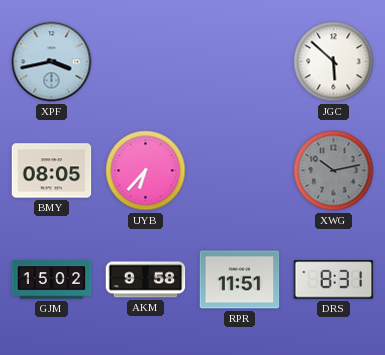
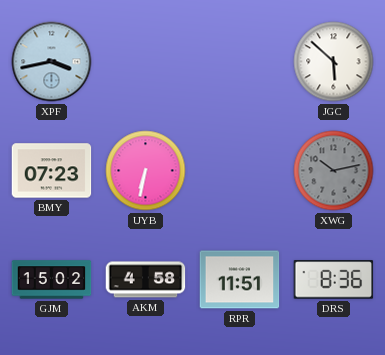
BMY: 08:05 -> 07:23
UYB: 6:37 -> 6:32
AKM: 9:58 -> 4:58
DRS: 8:31 -> 8:36
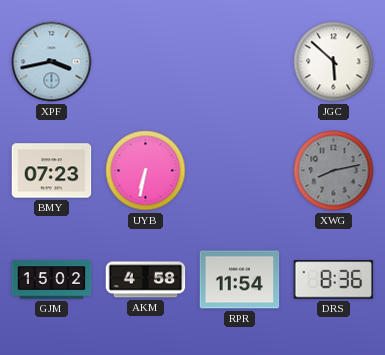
XWG: 10:13 -> 8:13
RPR: 11:51 -> 11:54
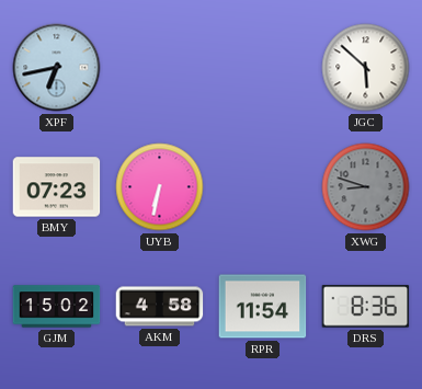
XPF: 3:43 -> 6:43
XWG: 8:13 -> 8:48
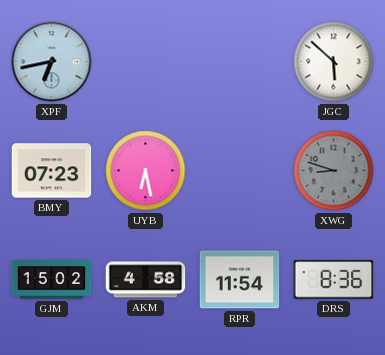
UYB: 6:32 -> 6:28
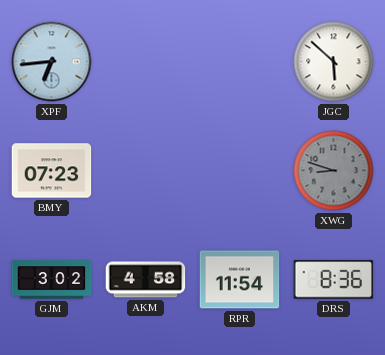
XPF: 6:43 -> 6:44
UYB: 6:28 -> none
GJM: 15:02 -> 3:02
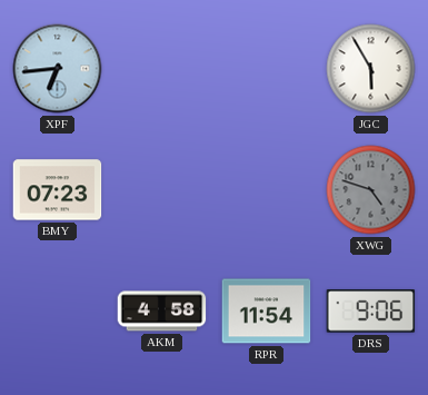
JGC: 5:52 -> 5:55
XWG: 8:48 -> 4:48
GJM: 3:02 -> none
DRS: 8:36 -> 9:06
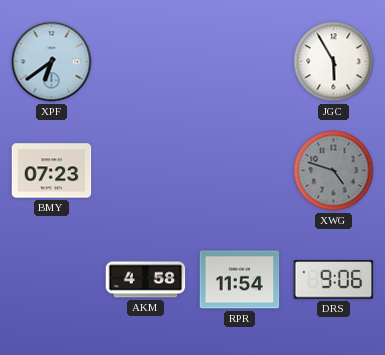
XPF: 6:44 -> 6:39
